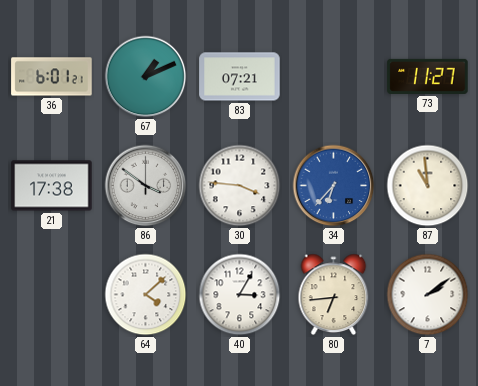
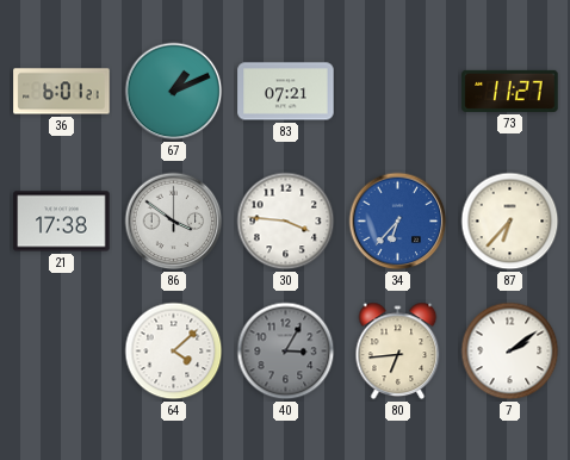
87: 10:59 -> 6:37
40 dial: white -> grey
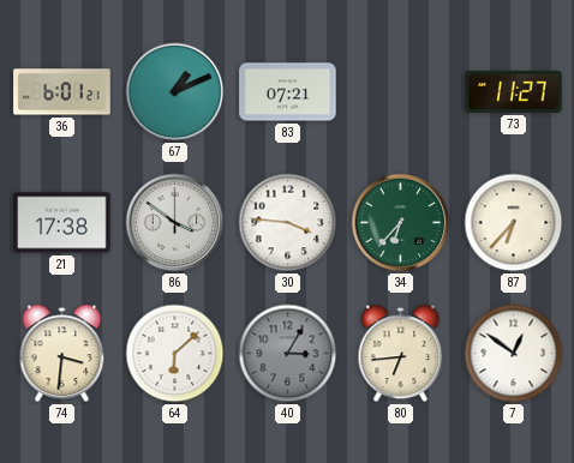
34 dial: blue -> green
74: none -> 3:31
64: 4:08 -> 6:08
7: 2:09 -> 12:51
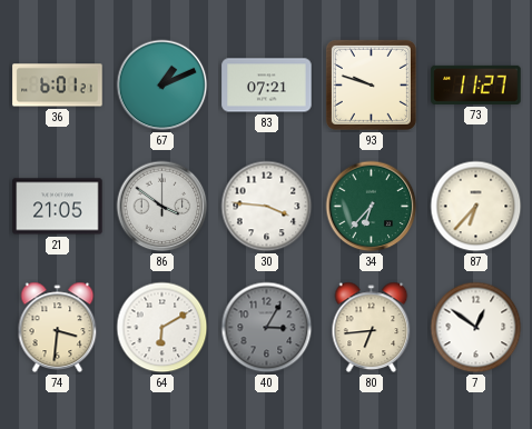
93: none -> 9:48
21: 17:38 -> 21:05
64: 6:08 -> 6:10
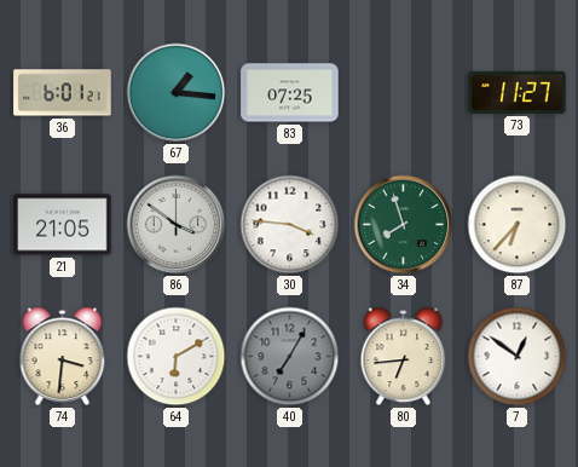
67: 1:11 -> 1:16
83: 07:21 -> 07:25
93: 9:48 -> none
34: 6:37 -> 7:57
40: 3:05 -> 7:05
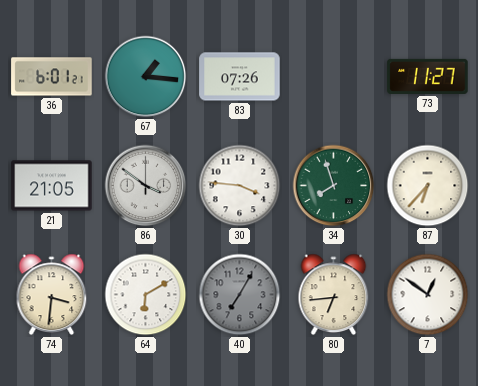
83: 07:25 -> 07:26
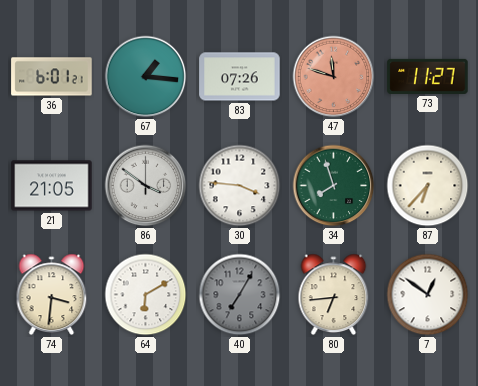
47: none -> 11:48
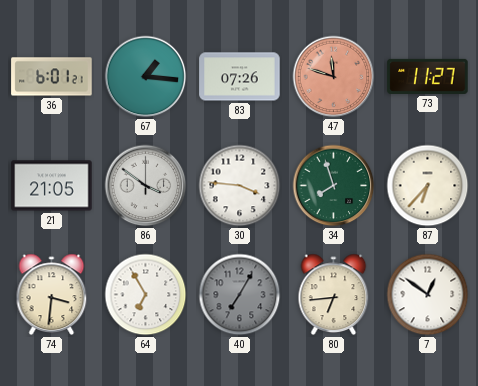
64: 6:10 -> 6:55
